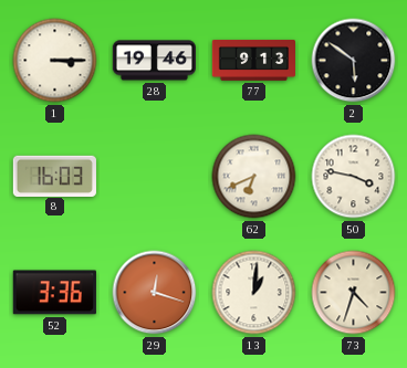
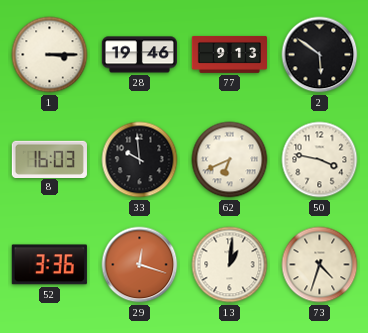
33: none -> 9:59
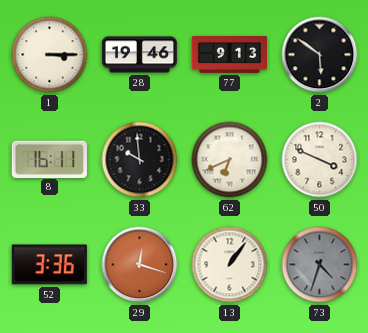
8: 16:03 -> 16:11
50: 3:47 -> 3:49
13: 1:01 -> 1:06
73 dial: cream -> grey
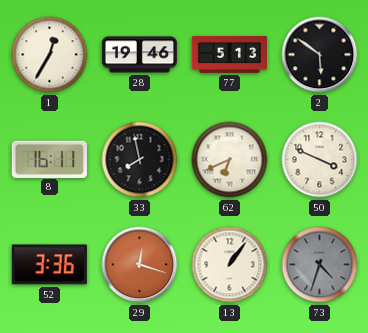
1: 3:15 -> 12:35
77: 9:13 -> 5:13
33: 9:59 -> 7:58
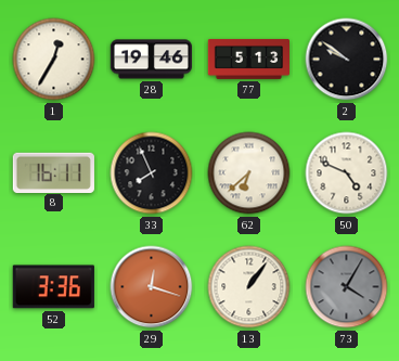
2: 5:51 -> 9:51
33: 7:58 -> 7:56
62: 6:41 -> 6:38
50: 3:49 -> 4:49
73: 4:33 -> 4:05
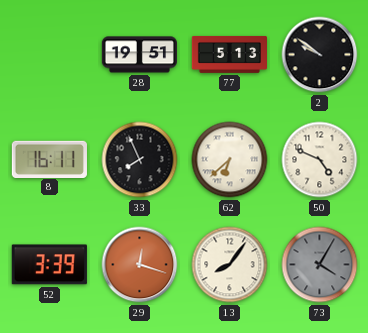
1: 12:35 -> none
28: 19:46 -> 19:51
52: 3:36 -> 3:39
13: 1:06 -> 8:06
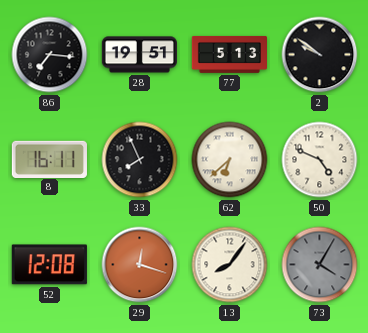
86: none -> 7:16
52: 3:39 -> 12:08
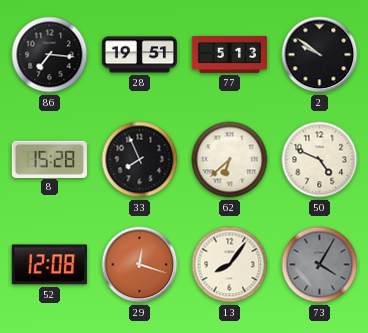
8: 16:11 -> 15:28
